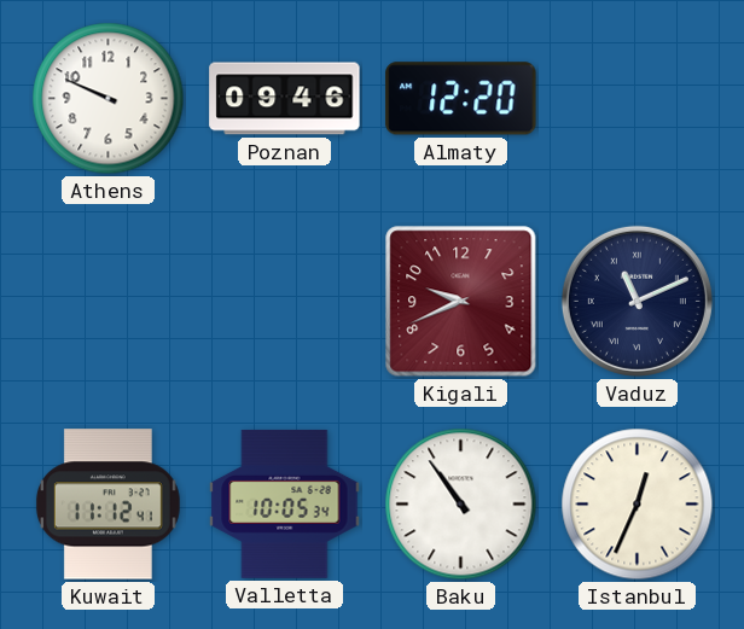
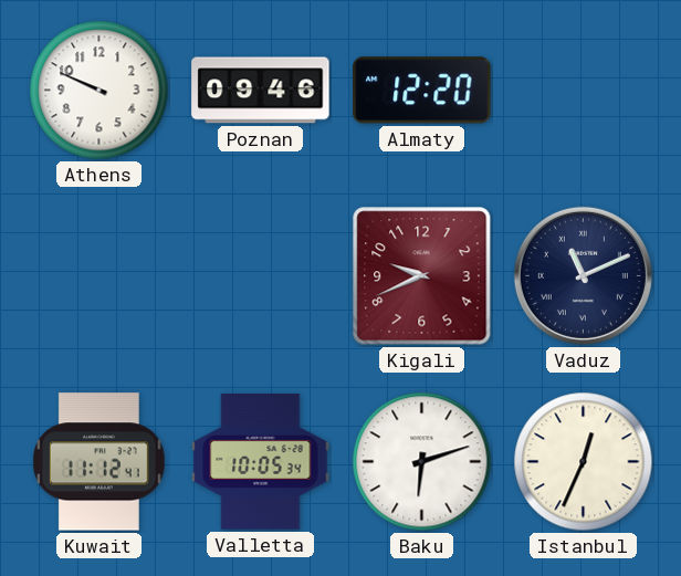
Baku: 10:54 -> 6:12
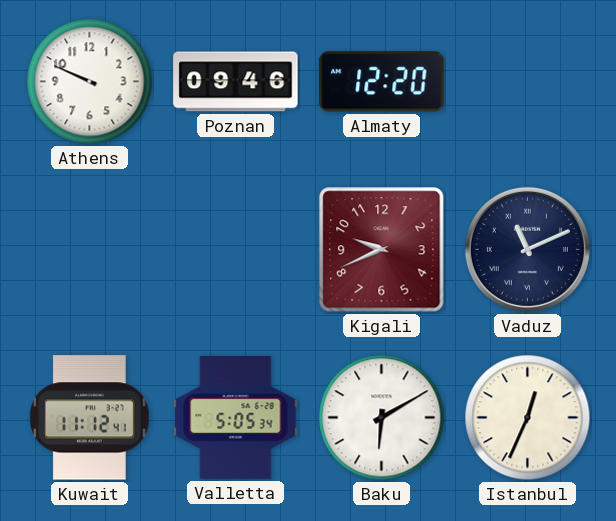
Valletta: 10:05 -> 5:05
Baku: 6:12 -> 6:10
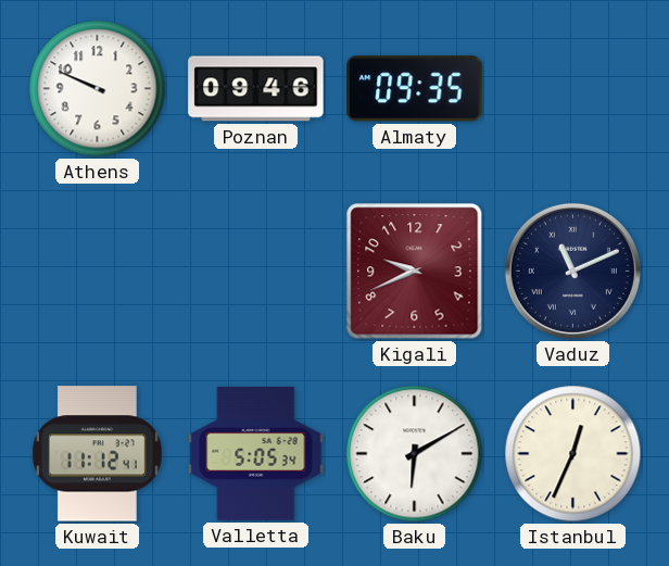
Almaty: 12:20 -> 09:35
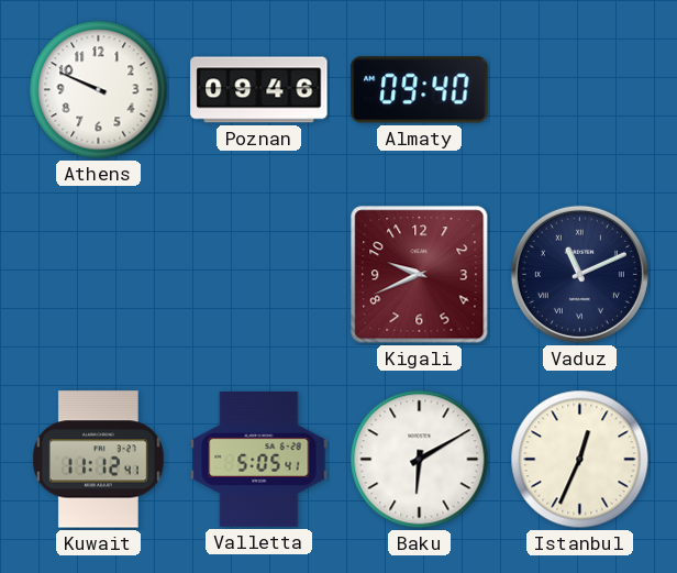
Almaty: 09:35 -> 09:40
Valletta: 5:05:34 -> 5:05:41
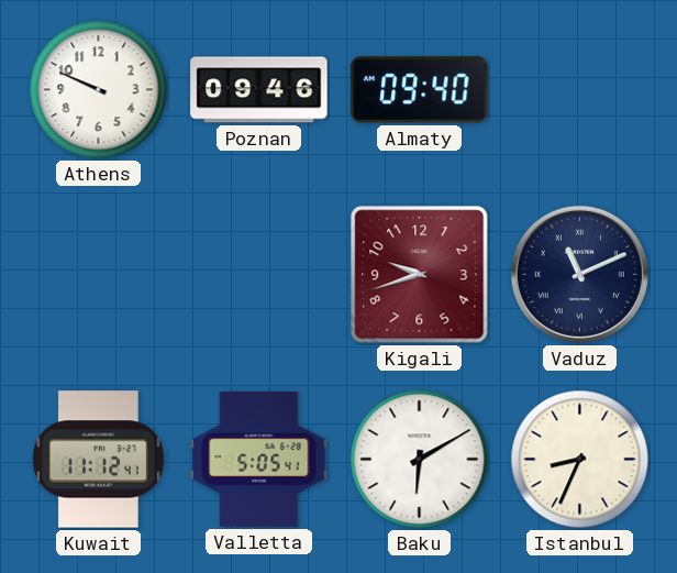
Kigali: 9:41 -> 9:42
Istanbul: 12:34 -> 8:34
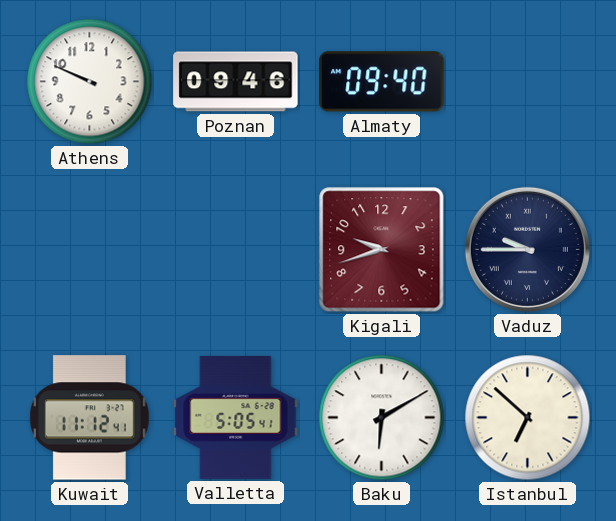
Vaduz: 11:11 -> 9:45
Istanbul: 8:34 -> 6:52
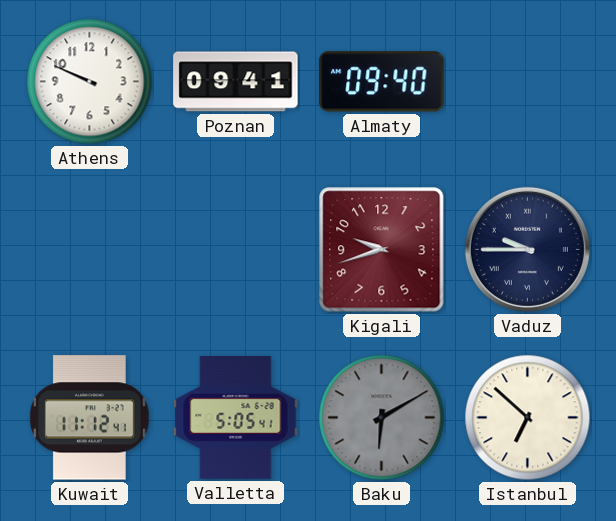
Poznan: 09:46 -> 09:41
Baku dial: white -> grey
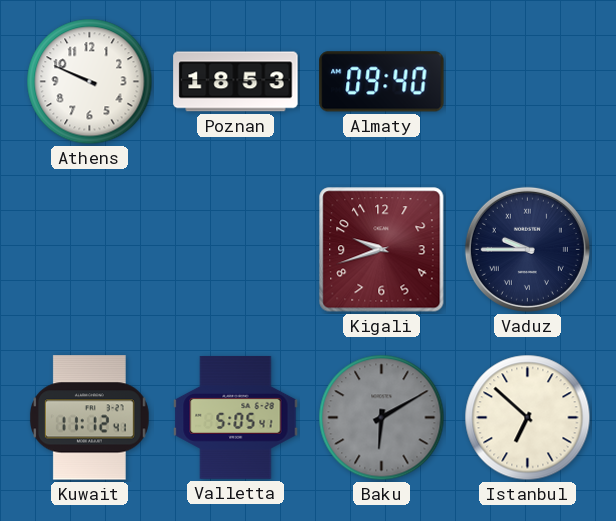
Poznan: 09:41 -> 18:53
